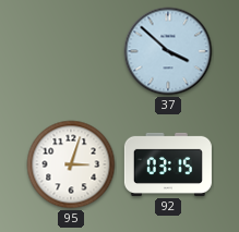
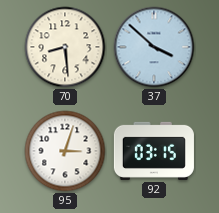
70: none -> 8:29
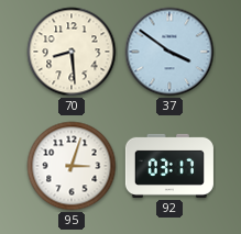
37: 3:52 -> 3:51
92: 03:15 -> 03:17
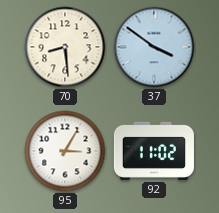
95: 3:03 -> 3:05
92: 03:17 -> 11:02
